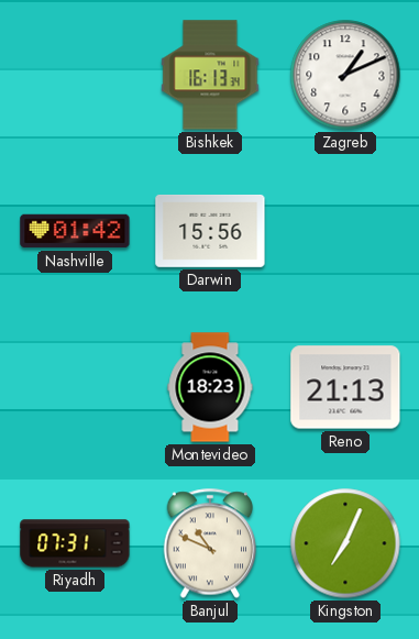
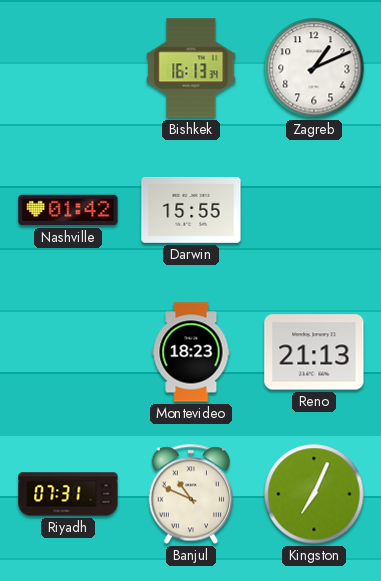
Darwin: 15:56 -> 15:55
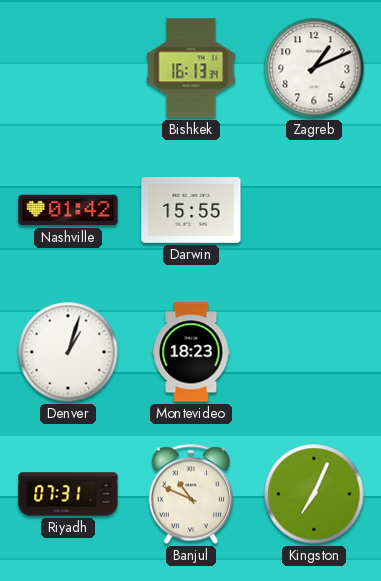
Denver: none -> 1:03
Reno: 21:13 -> none
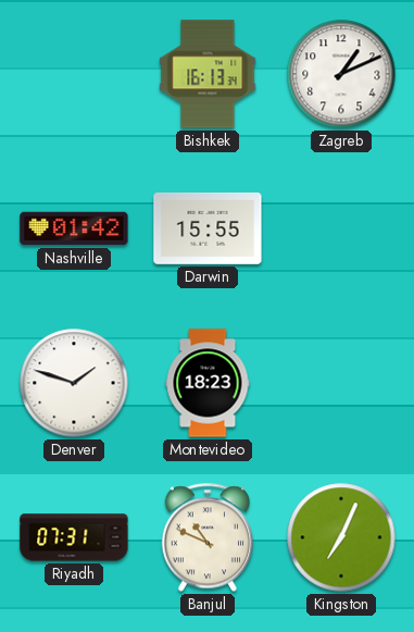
Denver: 1:03 -> 1:48
